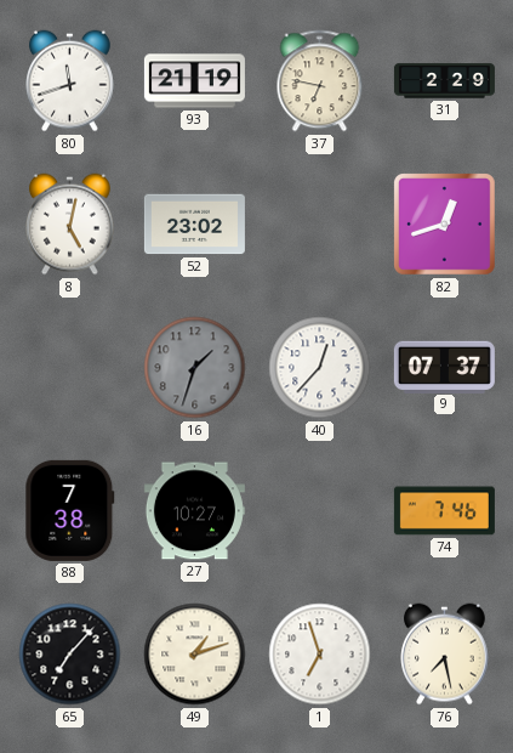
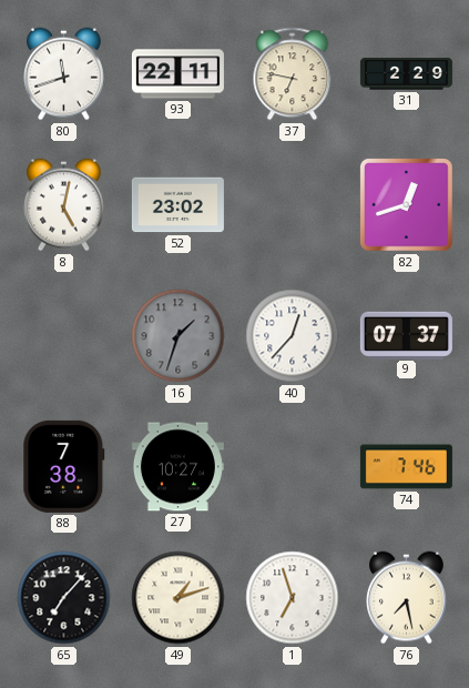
93: 21:19 -> 22:11
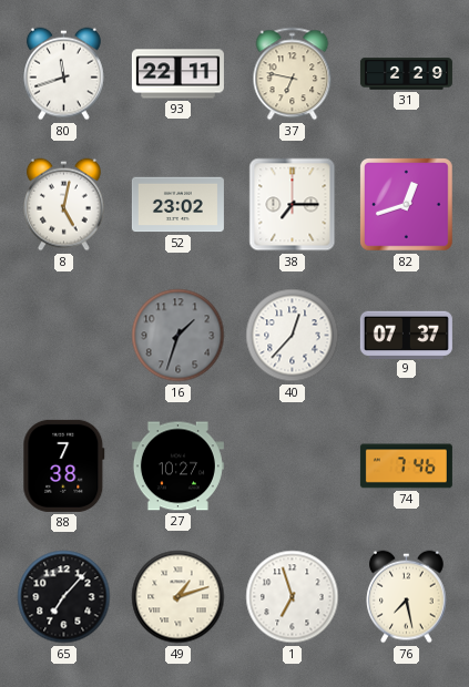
38: none -> 7:15
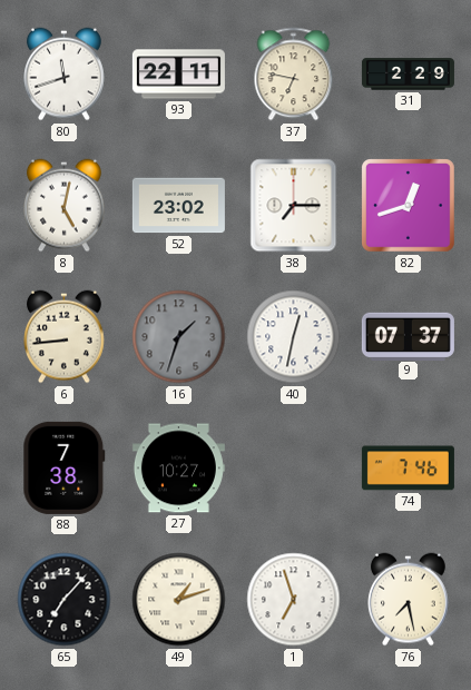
6: none -> 8:44
40: 12:37 -> 12:32
